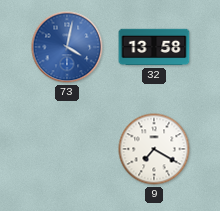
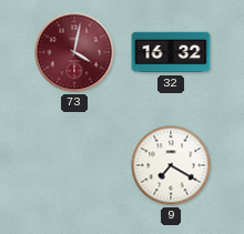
73 dial: blue -> burgundy
32: 13:58 -> 16:32
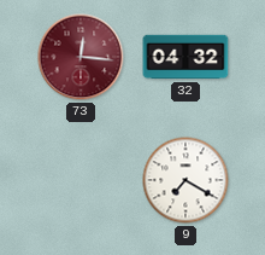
73: 4:02 -> 12:16
32: 16:32 -> 04:32
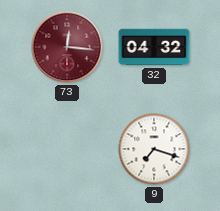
9: 7:20 -> 7:18
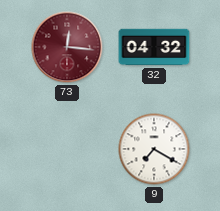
9: 7:18 -> 7:20
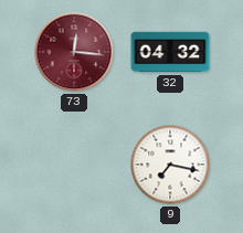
9: 7:20 -> 7:17
